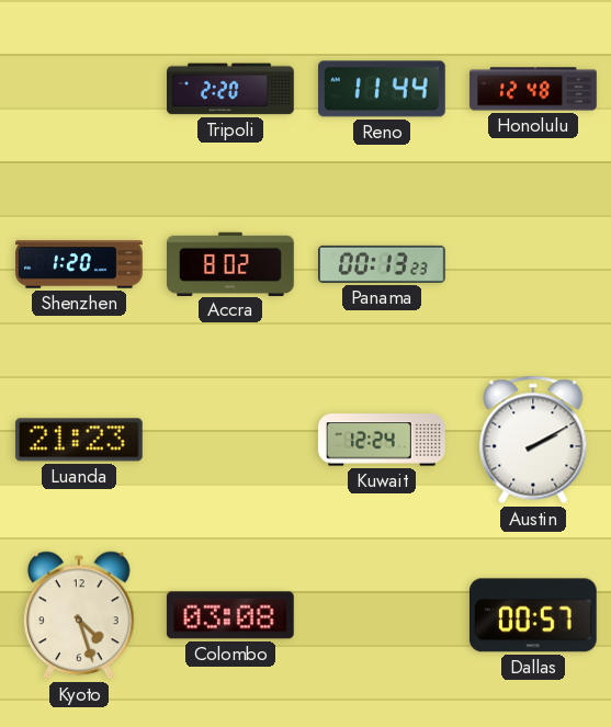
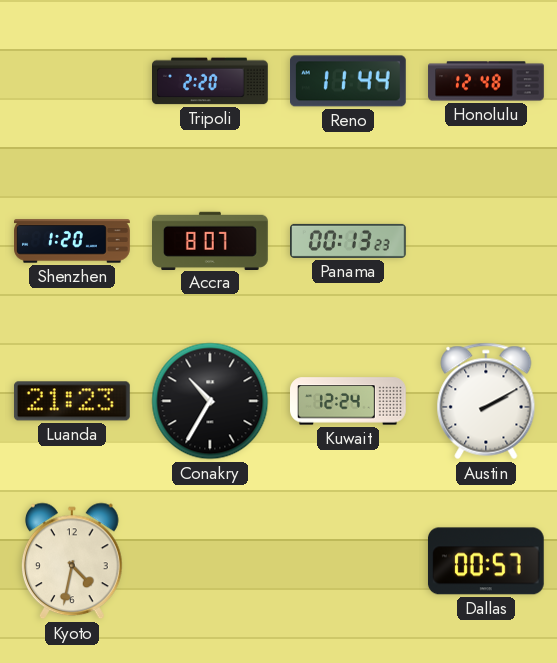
Accra: 8:02 -> 8:07
Conakry: none -> 10:35
Kyoto: 4:27 -> 4:32
Colombo: 03:08 -> none
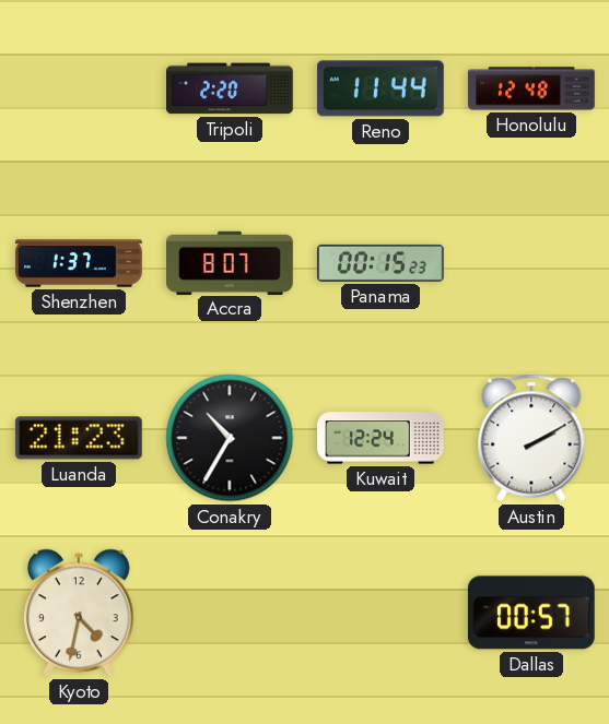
Shenzhen: 1:20 -> 1:37
Panama: 00:13 -> 00:15
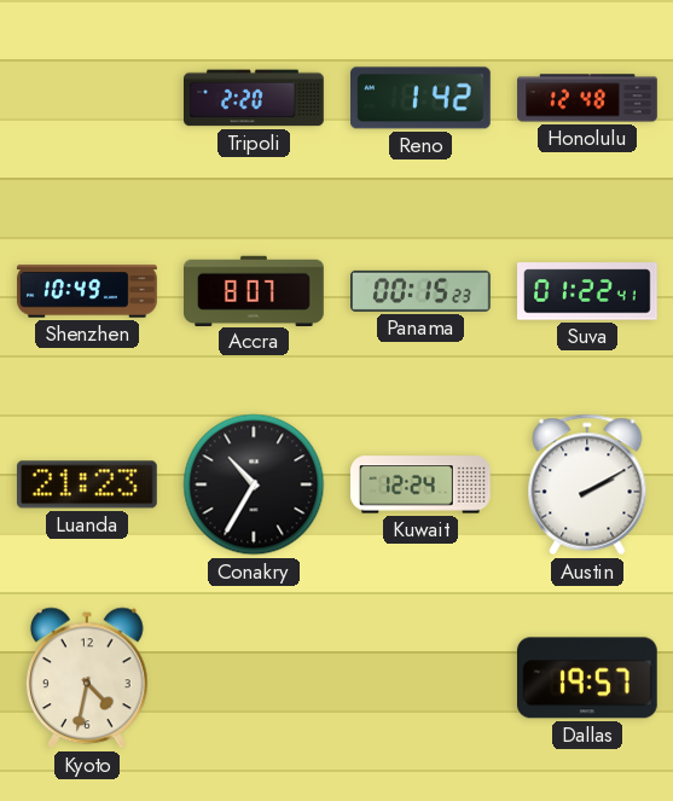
Reno: 11:44 -> 1:42
Shenzhen: 1:37 -> 10:49
Suva: none -> 01:22
Dallas: 00:57 -> 19:57
